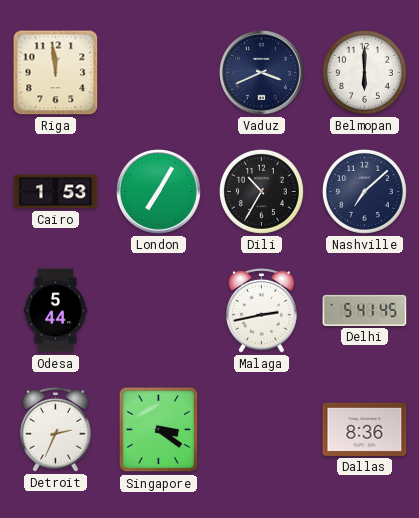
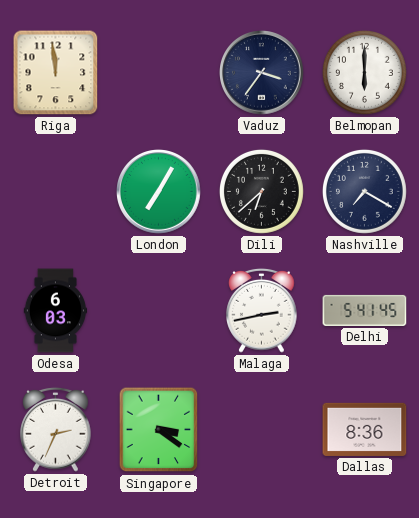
Vaduz: 3:41 -> 3:36
Cairo: 1:53 -> none
Dili: 10:35 -> 6:38
Nashville: 7:08 -> 7:20
Odesa: 5:44 -> 6:03
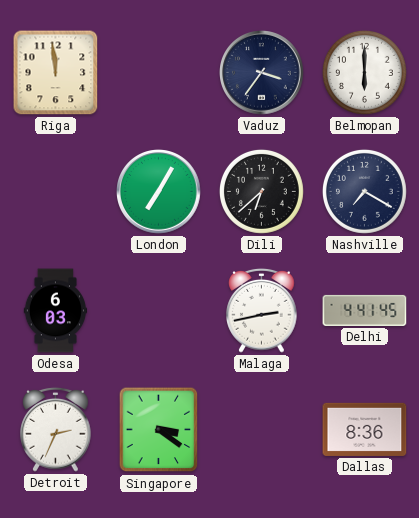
Delhi: 5:41 -> 4:41
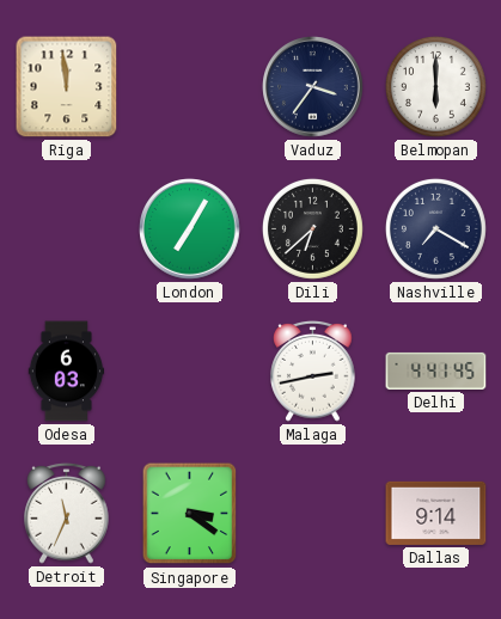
Detroit: 2:34 -> 11:34
Dallas: 8:36 -> 9:14
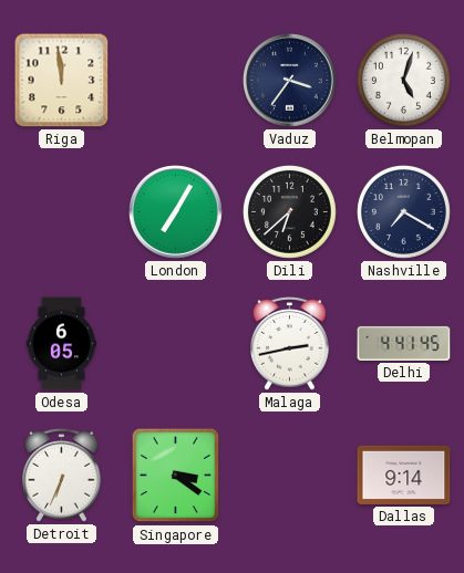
Belmopan: 6:00 -> 5:03
Odesa: 6:03 -> 6:05
Detroit: 11:34 -> 6:34
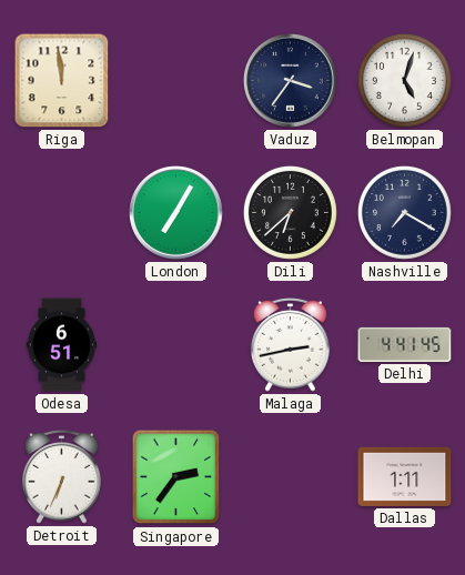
Odesa: 6:05 -> 6:51
Singapore: 3:21 -> 2:36
Dallas: 9:14 -> 1:11
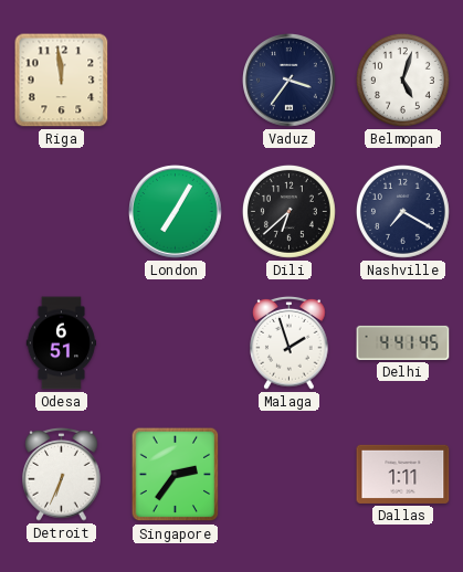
Malaga: 2:43 -> 1:57
